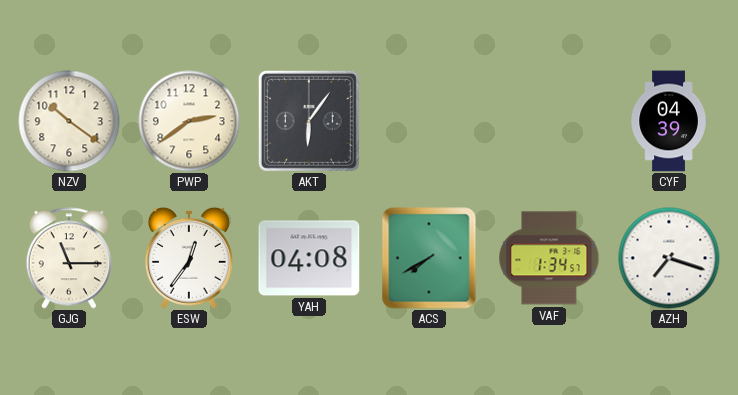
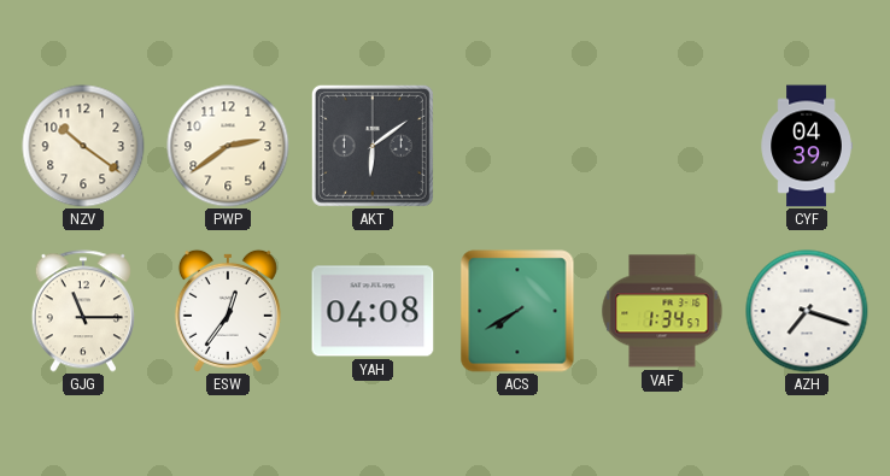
AKT: 6:06 -> 6:09
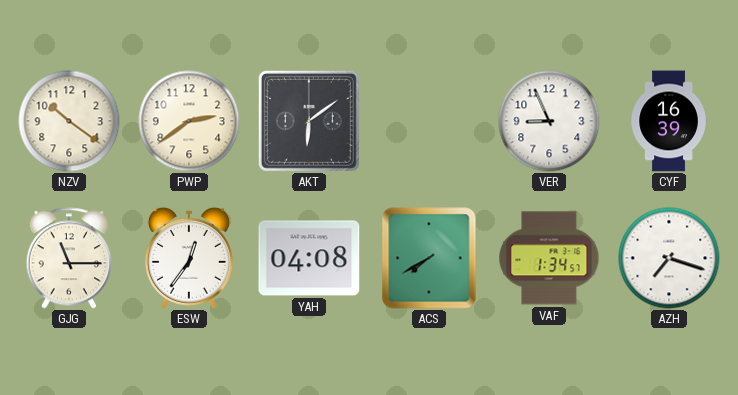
VER: none -> 8:56
CYF: 04:39 -> 16:39
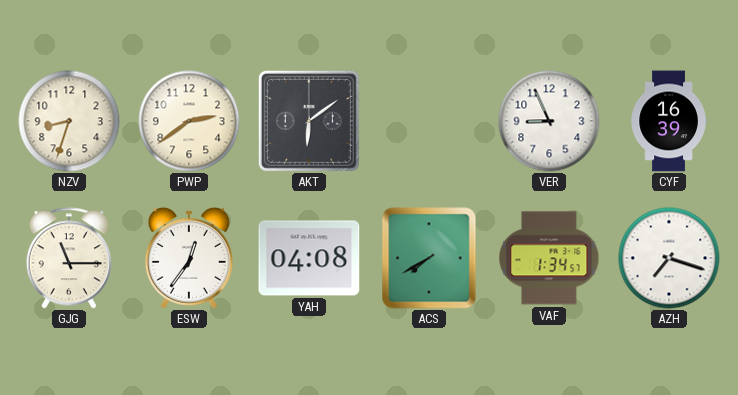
NZV: 10:21 -> 8:33
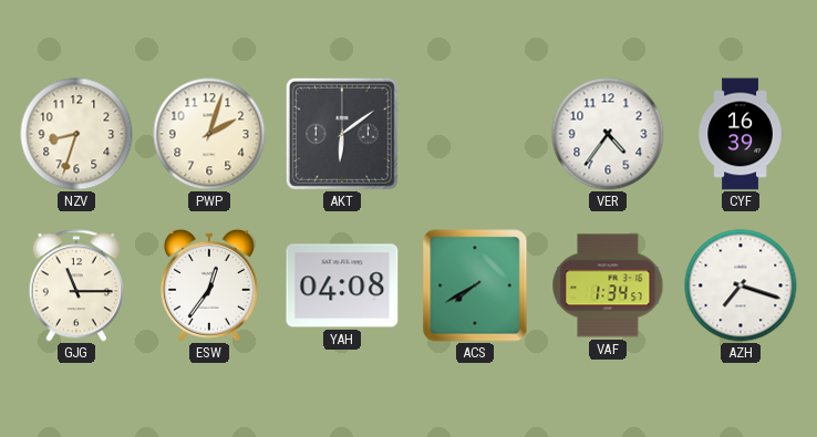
PWP: 2:39 -> 2:03
VER: 8:56 -> 4:36
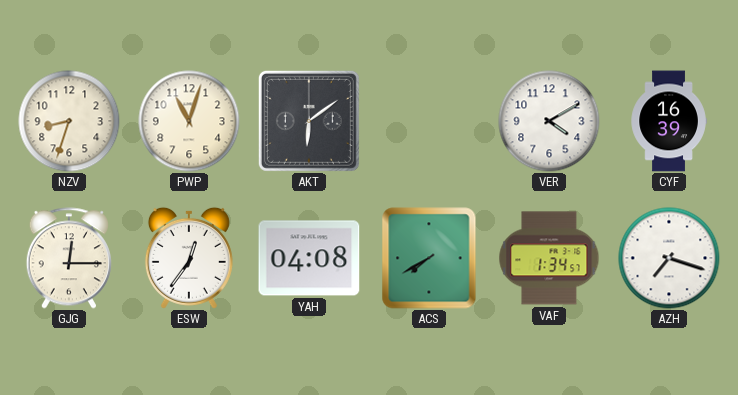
PWP: 2:03 -> 11:03
VER: 4:36 -> 4:10
GJG: 11:15 -> 12:15
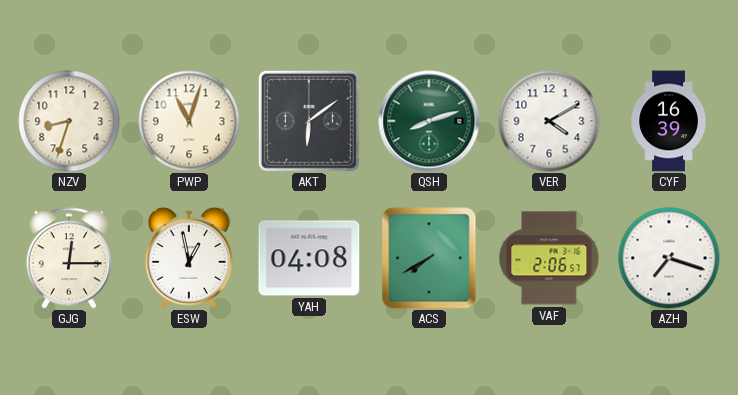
QSH: none -> 8:12
ESW: 12:36 -> 12:58
VAF: 1:34 -> 2:06
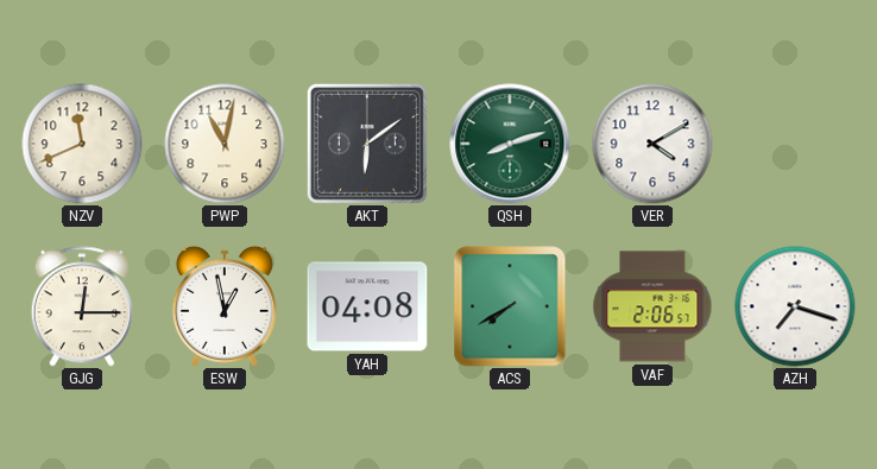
NZV: 8:33 -> 11:41
PWP: 11:03 -> 11:02
CYF: 16:39 -> none
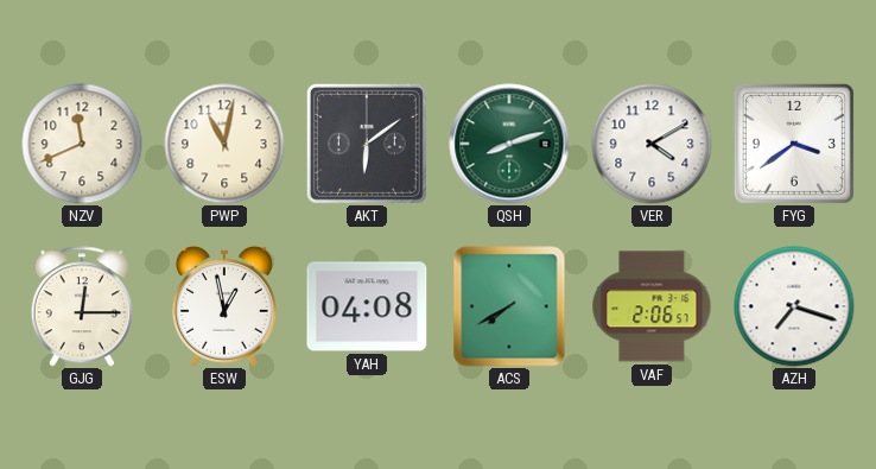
FYG: none -> 3:39
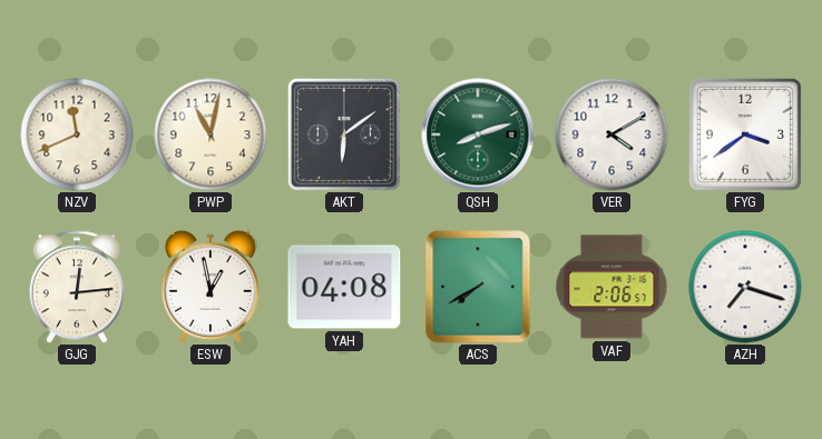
GJG: 12:15 -> 12:14
